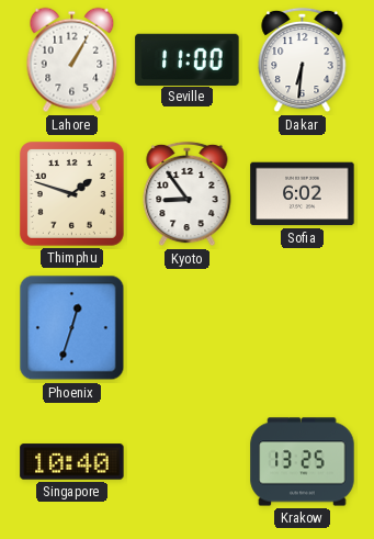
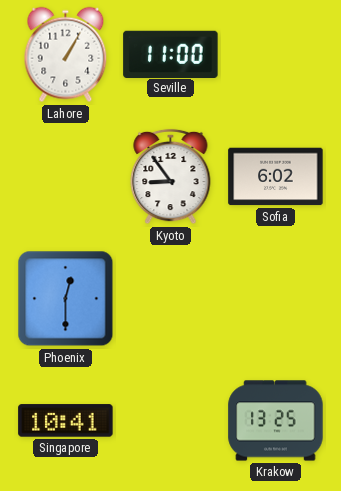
Dakar: 6:31 -> none
Thimphu: 1:48 -> none
Phoenix: 12:33 -> 12:30
Singapore: 10:40 -> 10:41
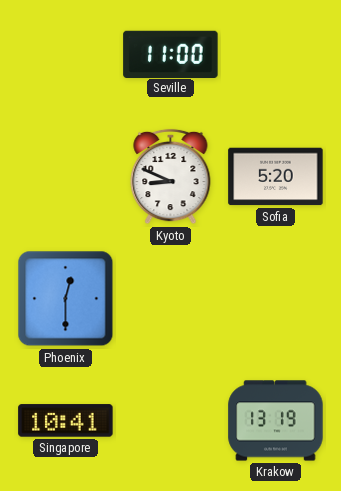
Lahore: 1:05 -> none
Kyoto: 8:54 -> 8:49
Sofia: 6:02 -> 5:20
Krakow: 13:25 -> 13:19
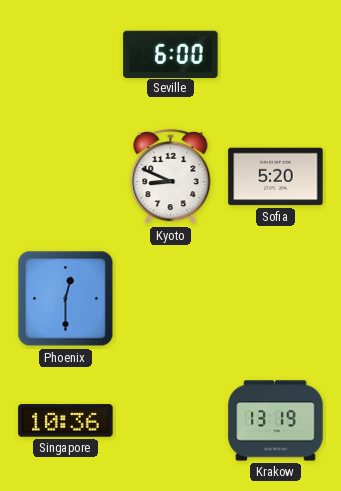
Seville: 11:00 -> 6:00
Singapore: 10:41 -> 10:36
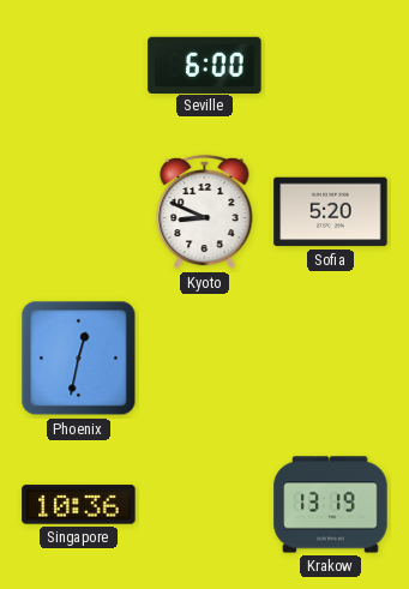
Phoenix: 12:30 -> 12:32
